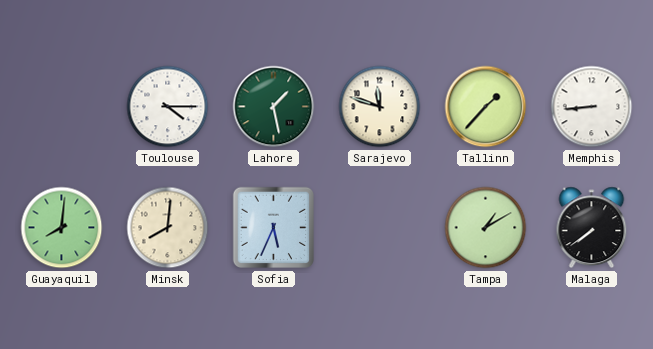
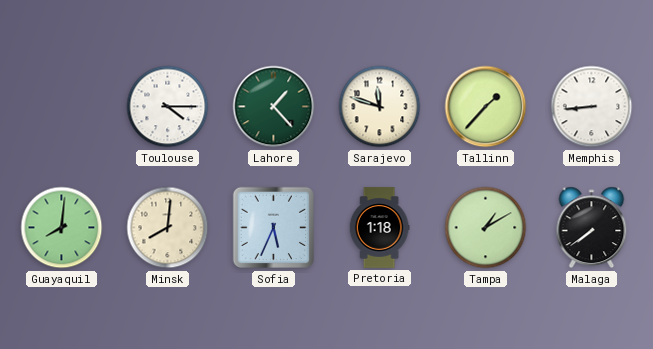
Lahore: 1:28 -> 1:23
Pretoria: none -> 1:18
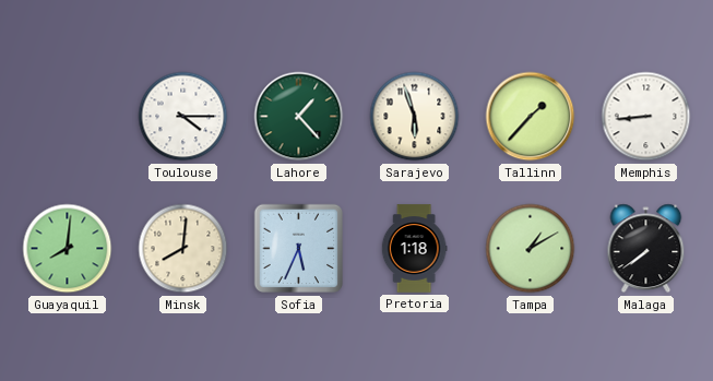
Sarajevo: 11:48 -> 5:57
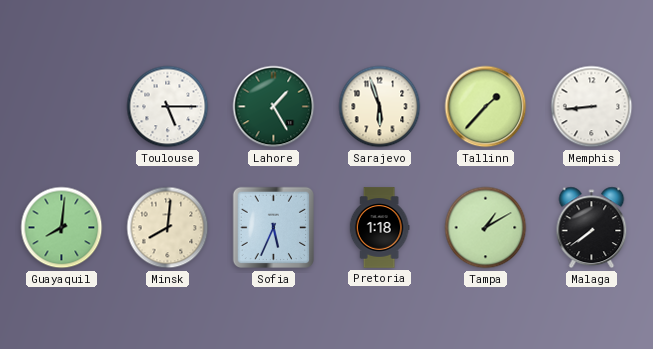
Toulouse: 4:15 -> 5:15
Lahore: 1:23 -> 1:25
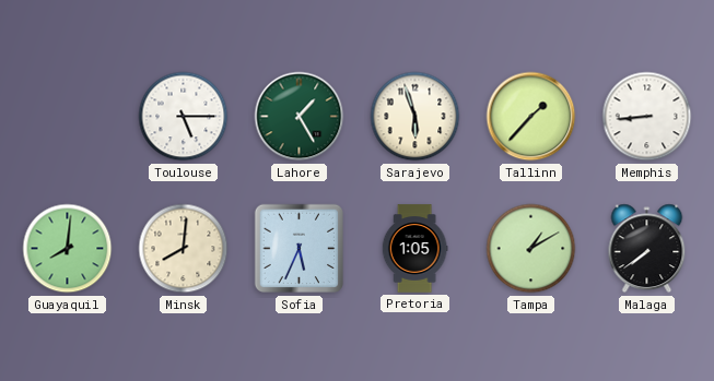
Pretoria: 1:18 -> 1:05
